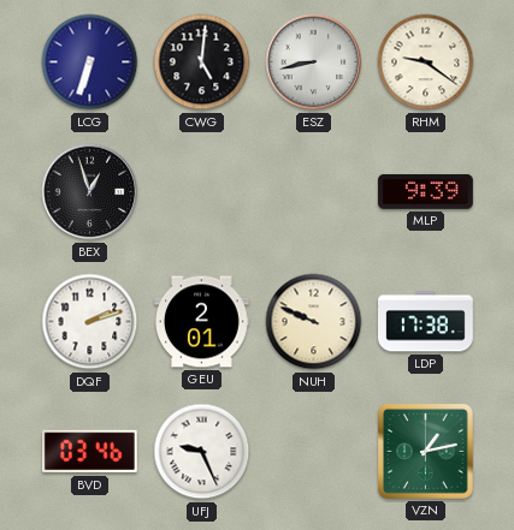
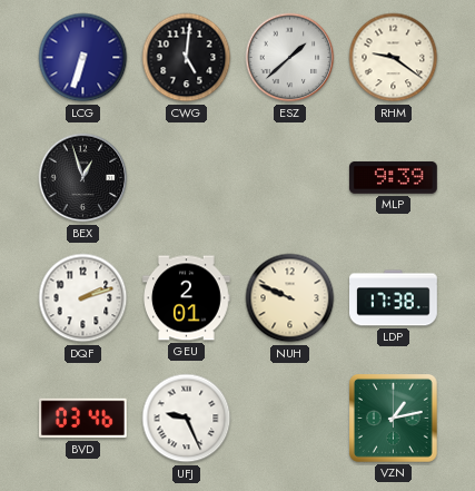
ESZ: 8:43 -> 1:38
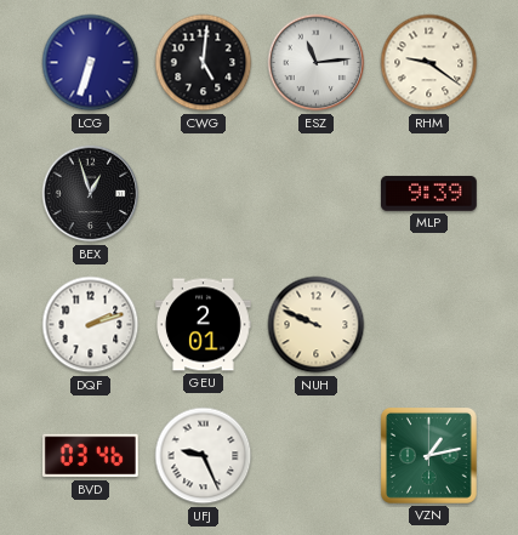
ESZ: 1:38 -> 11:14
LDP: 17:38 -> none
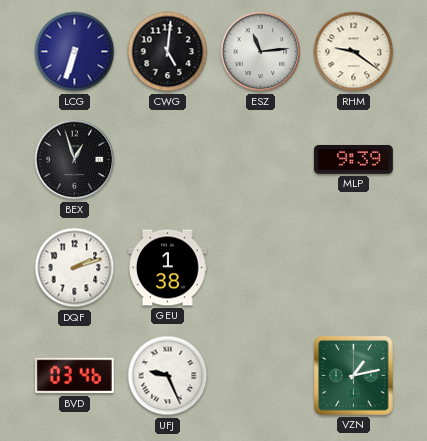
GEU: 2:01 -> 1:38
NUH: 9:49 -> none
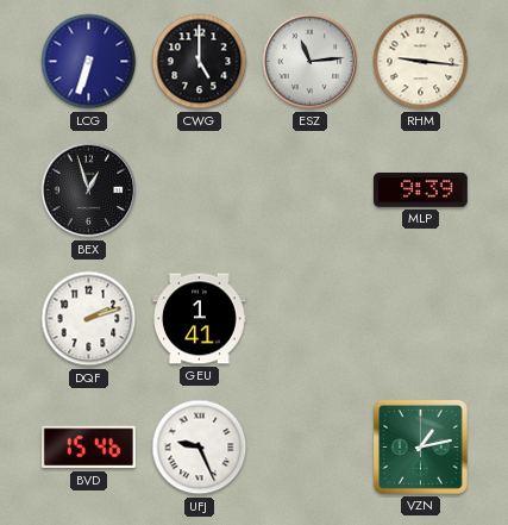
CWG: 5:01 -> 5:00
RHM: 9:21 -> 9:16
GEU: 1:38 -> 1:41
BVD: 03:46 -> 15:46
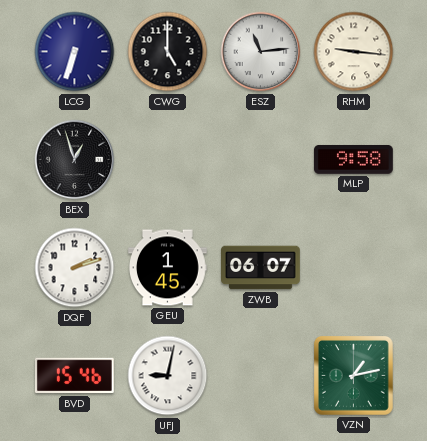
MLP: 9:39 -> 9:58
GEU: 1:41 -> 1:45
ZWB: none -> 06:07
UFJ: 9:26 -> 9:02
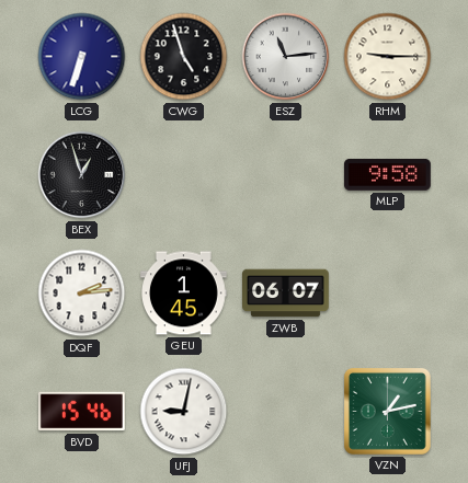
CWG: 5:00 -> 4:57
RHM: 9:16 -> 9:15
DQF: 2:12 -> 2:14
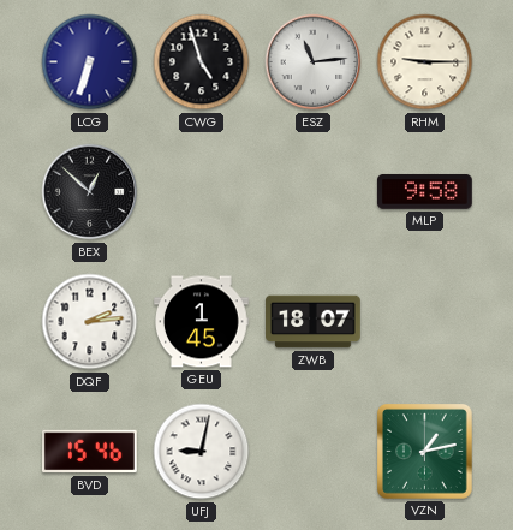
BEX: 12:57 -> 12:52
ZWB: 06:07 -> 18:07
